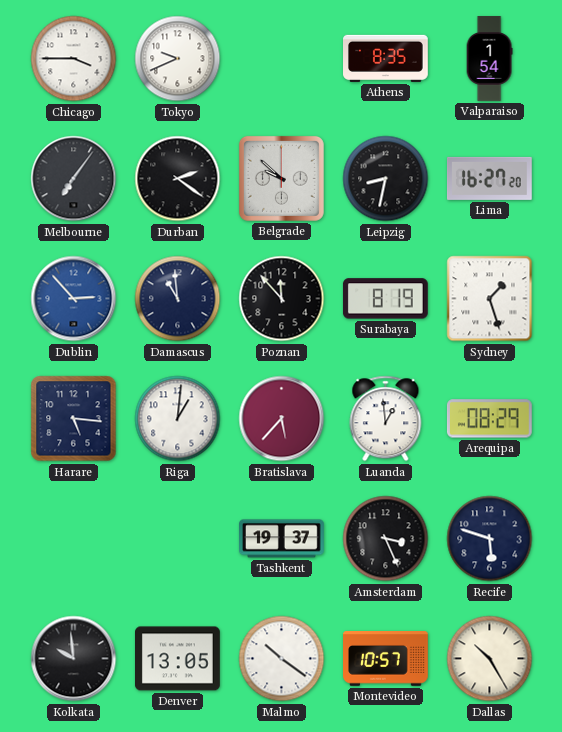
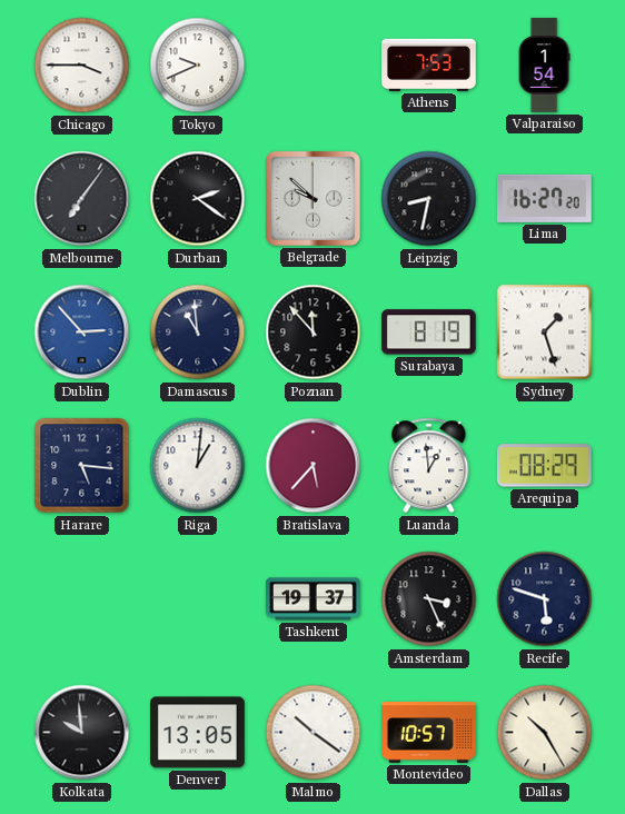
Athens: 8:35 -> 7:53
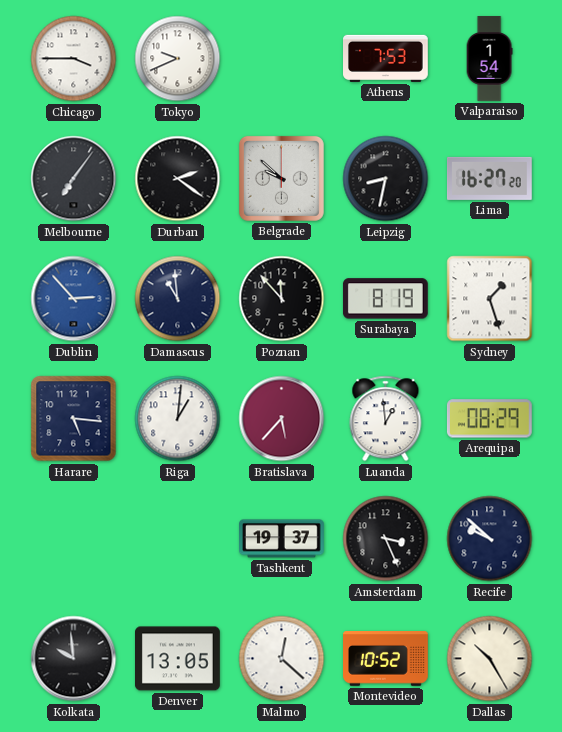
Recife: 5:48 -> 9:52
Malmo: 10:21 -> 12:22
Montevideo: 10:57 -> 10:52
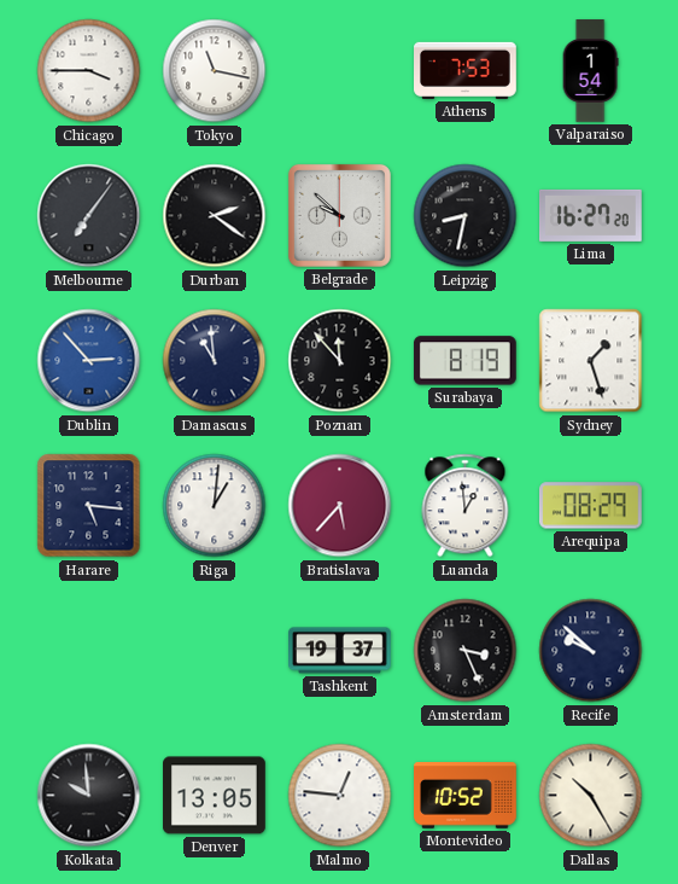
Tokyo: 9:41 -> 11:17
Malmo: 12:22 -> 12:46
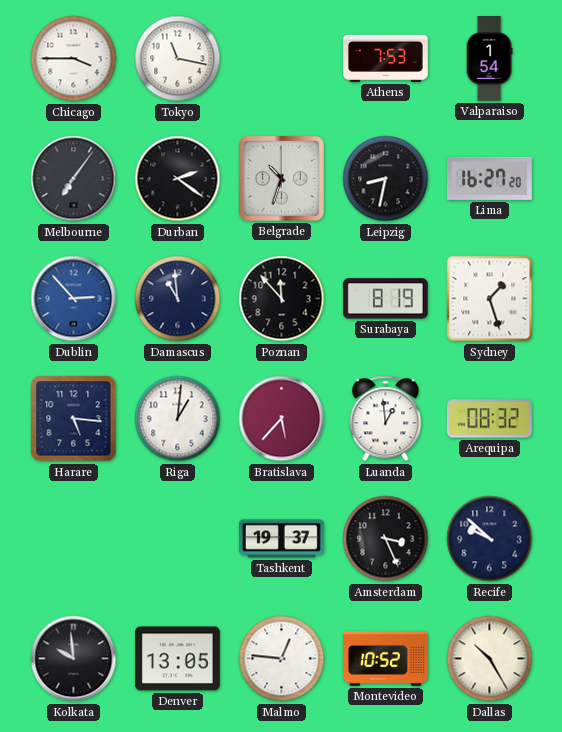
Belgrade: 9:52 -> 10:33
Arequipa: 08:29 -> 08:32
